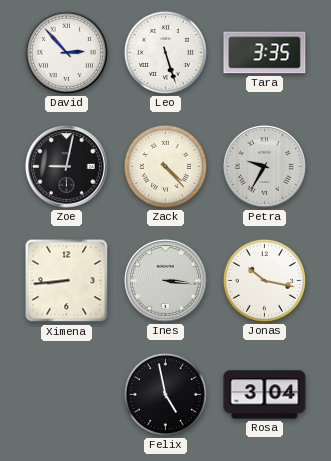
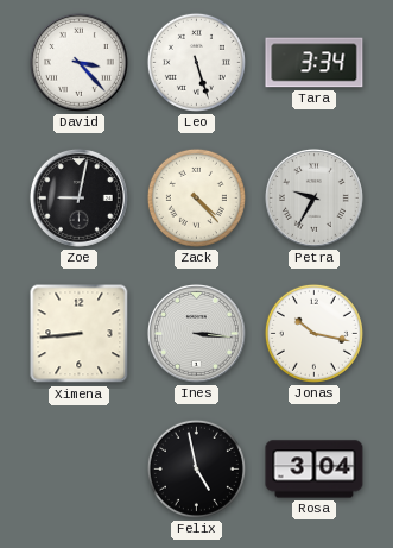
David: 2:53 -> 3:23
Tara: 3:35 -> 3:34
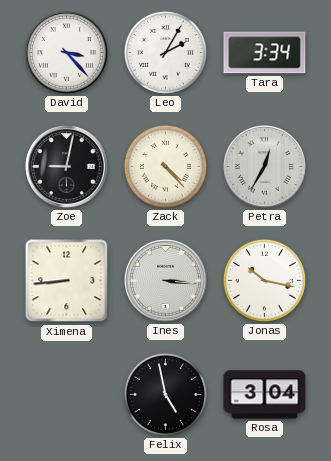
Leo: 5:27 -> 2:05
Petra: 9:35 -> 12:35
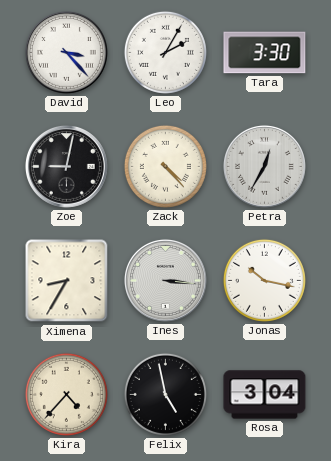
Tara: 3:34 -> 3:30
Ximena: 8:44 -> 8:35
Kira: none -> 4:37
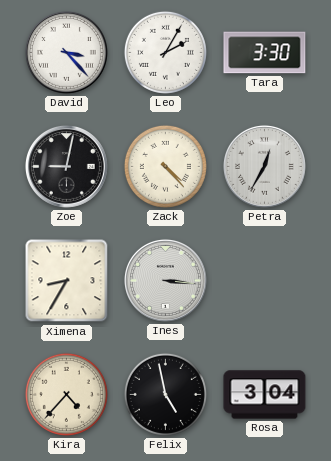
Jonas: 10:17 -> none
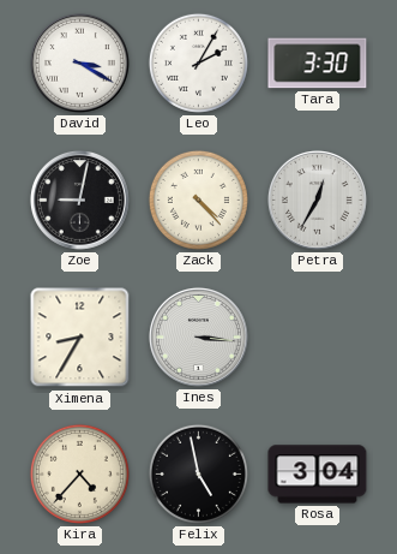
David: 3:23 -> 3:20
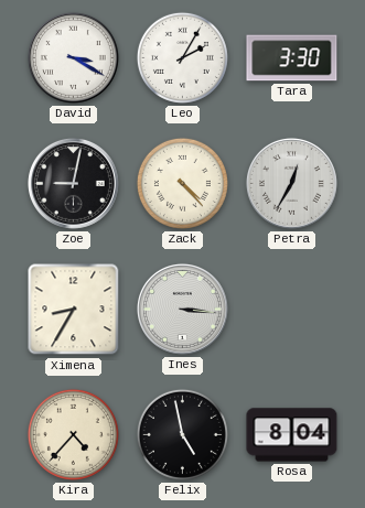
Rosa: 3:04 -> 8:04
